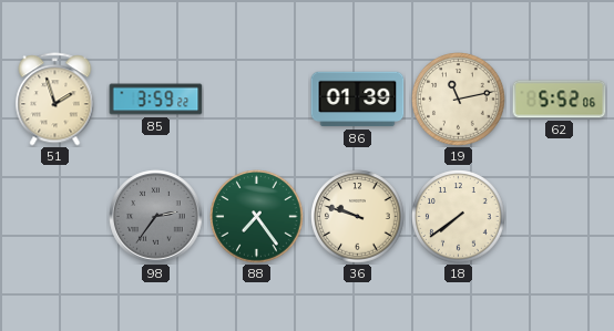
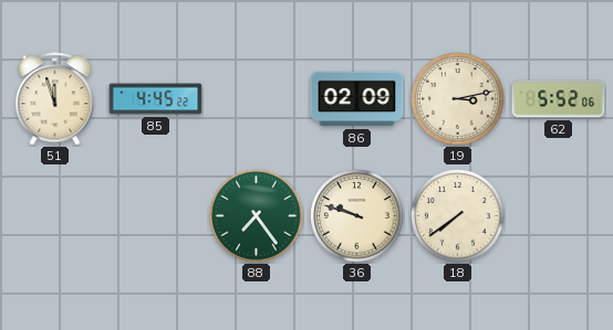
51: 1:57 -> 11:57
85: 3:59 -> 4:45
86: 01:39 -> 02:09
19: 11:13 -> 3:13
98: 2:36 -> none
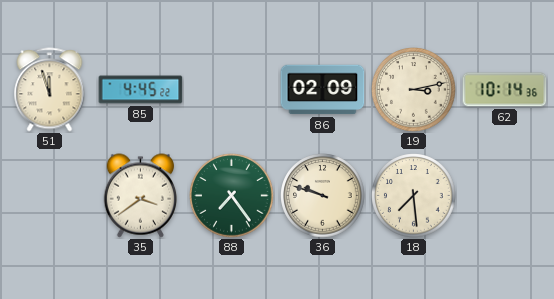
62: 5:52 -> 10:14
35: none -> 3:39
18: 7:39 -> 7:29
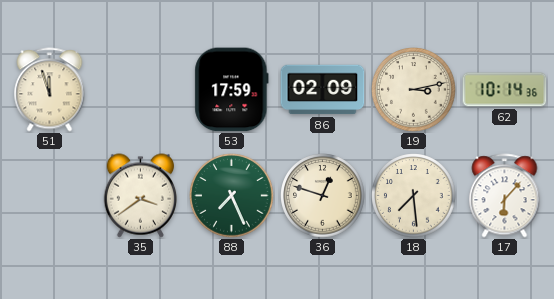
85: 4:45 -> none
53: none -> 17:59
88: 7:24 -> 7:26
36: 9:48 -> 12:48
17: none -> 6:07
